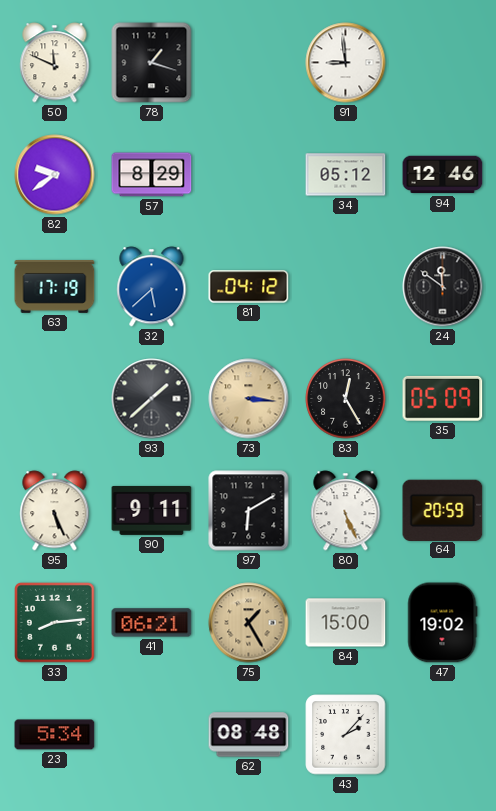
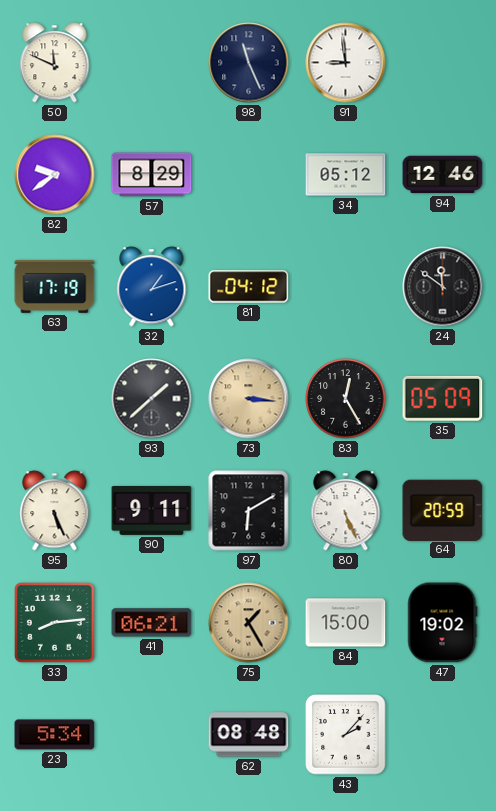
78: 1:18 -> none
98: none -> 11:26
32: 5:38 -> 1:12
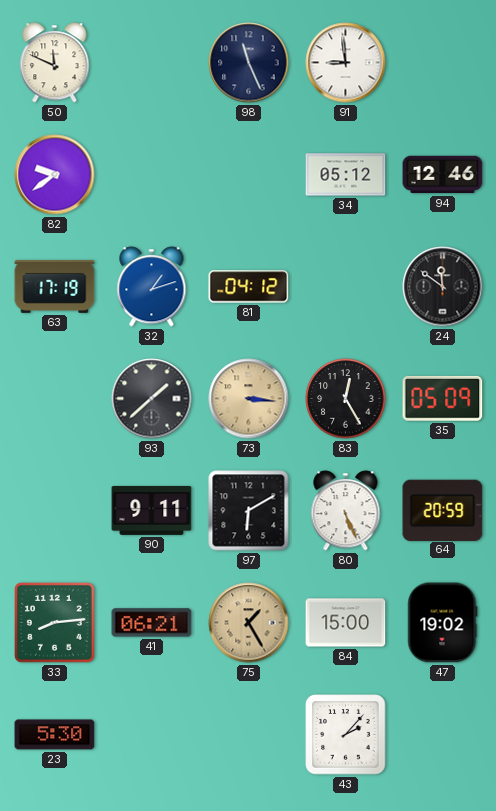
57: 8:29 -> none
95: 5:26 -> none
23: 5:34 -> 5:30
62: 08:48 -> none
